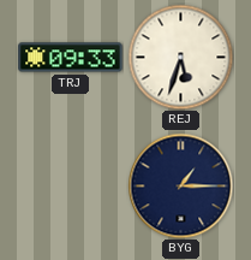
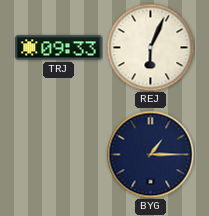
REJ: 5:33 -> 6:04
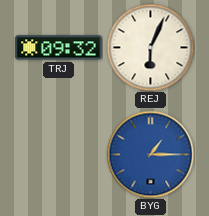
TRJ: 09:33 -> 09:32
BYG dial: navy -> blue
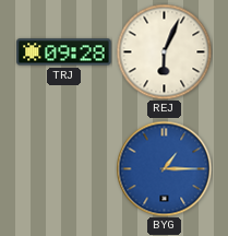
TRJ: 09:32 -> 09:28
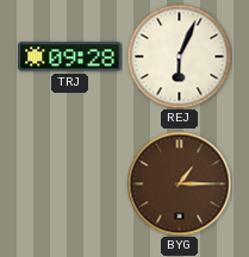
BYG dial: blue -> brown
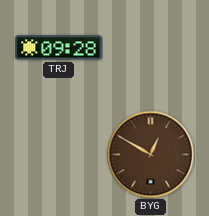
REJ: 6:04 -> none
BYG: 1:15 -> 12:50
